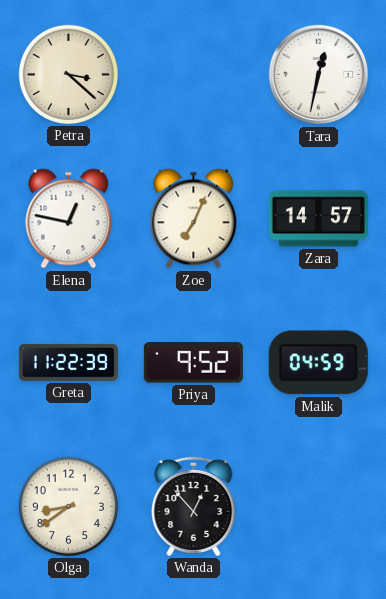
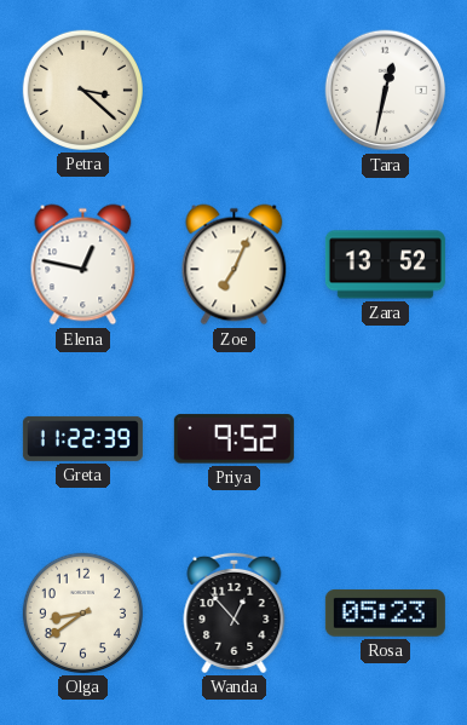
Zara: 14:57 -> 13:52
Malik: 04:59 -> none
Rosa: none -> 05:23
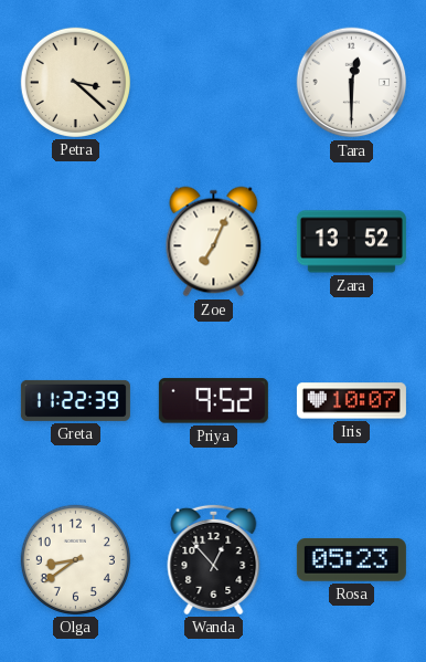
Tara: 12:32 -> 12:30
Elena: 12:47 -> none
Iris: none -> 10:07
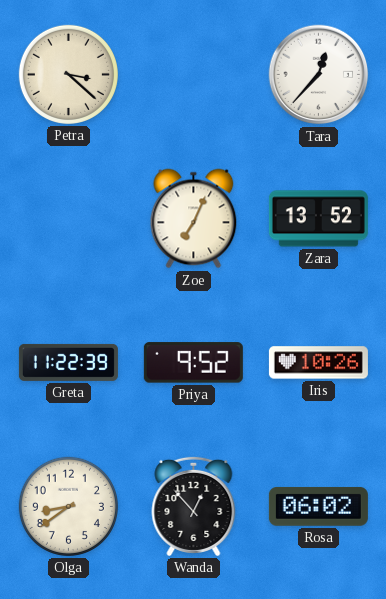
Tara: 12:30 -> 12:37
Iris: 10:07 -> 10:26
Rosa: 05:23 -> 06:02
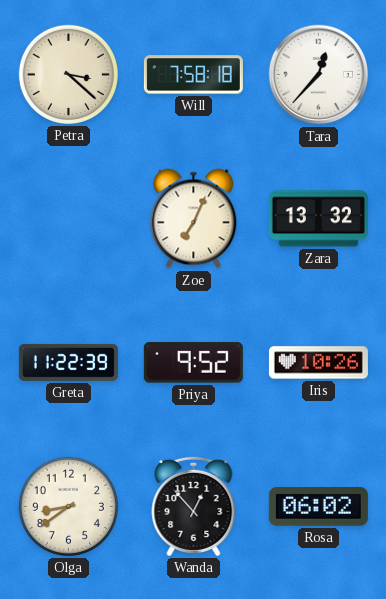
Will: none -> 7:58
Zara: 13:52 -> 13:32
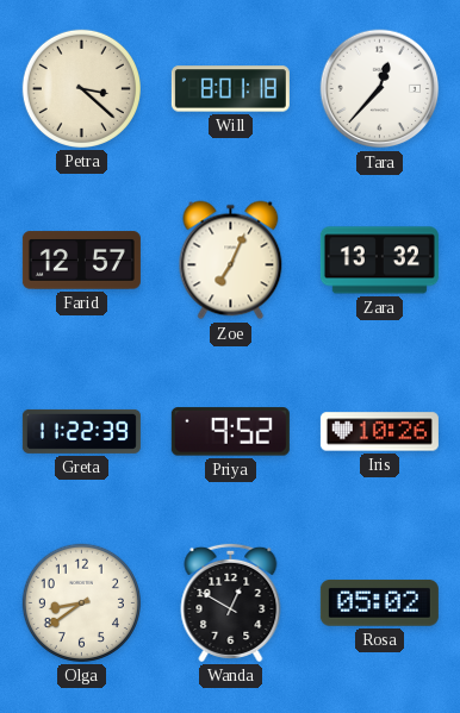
Will: 7:58 -> 8:01
Farid: none -> 12:57
Wanda: 12:53 -> 12:50
Rosa: 06:02 -> 05:02
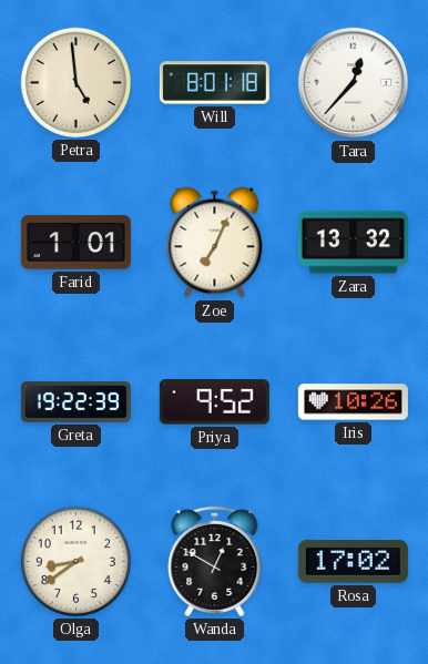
Petra: 3:22 -> 4:59
Farid: 12:57 -> 1:01
Greta: 11:22 -> 19:22
Rosa: 05:02 -> 17:02
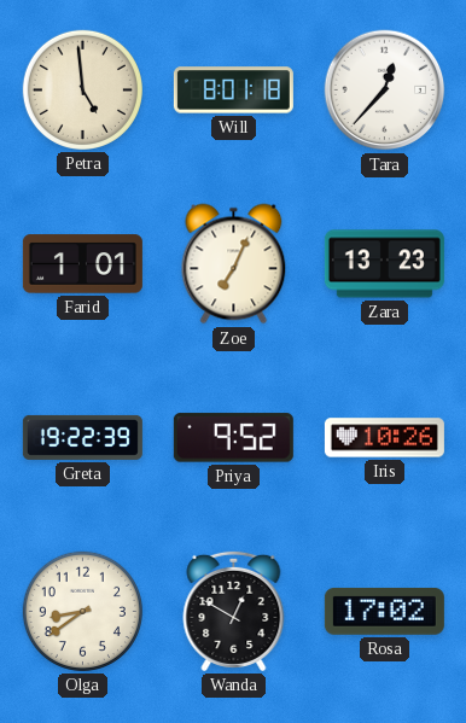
Zara: 13:32 -> 13:23
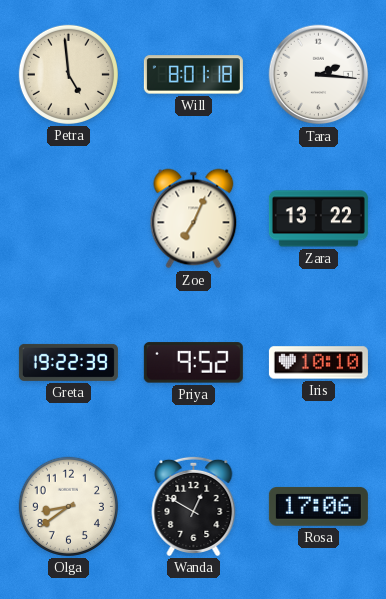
Tara: 12:37 -> 2:16
Farid: 1:01 -> none
Zara: 13:23 -> 13:22
Iris: 10:26 -> 10:10
Rosa: 17:02 -> 17:06
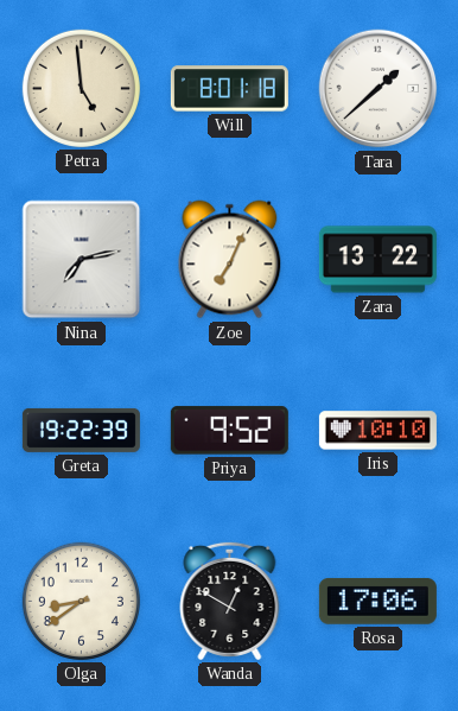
Tara: 2:16 -> 1:38
Nina: none -> 7:13
